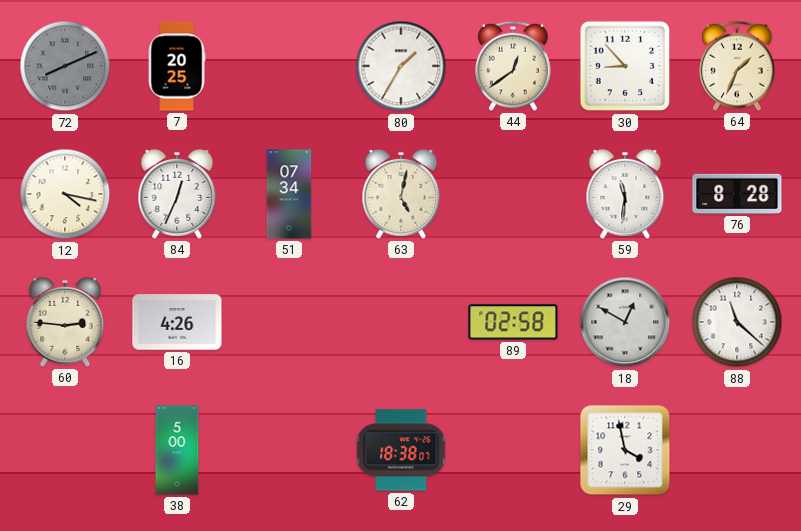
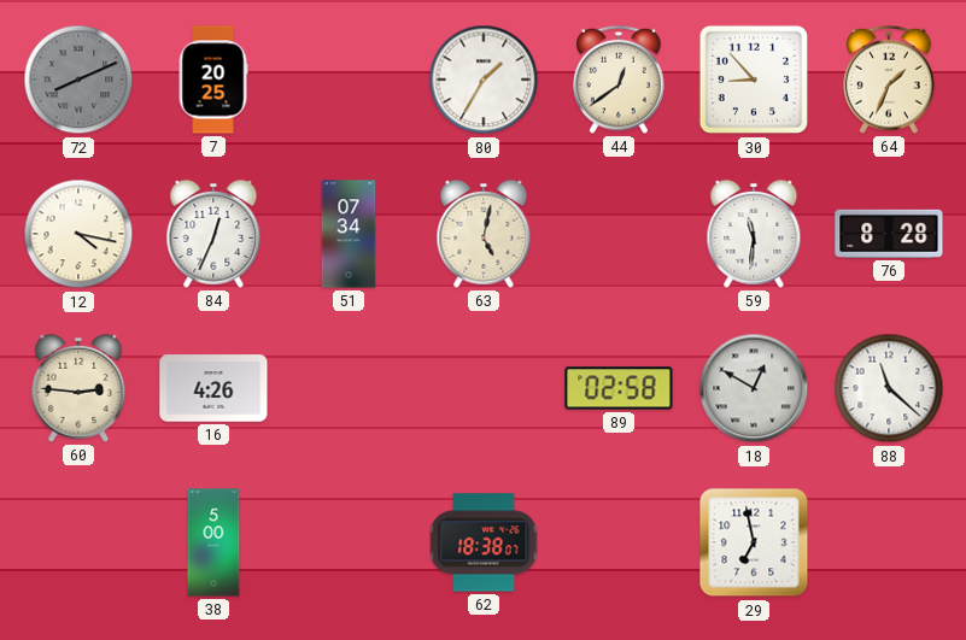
29: 3:58 -> 6:58
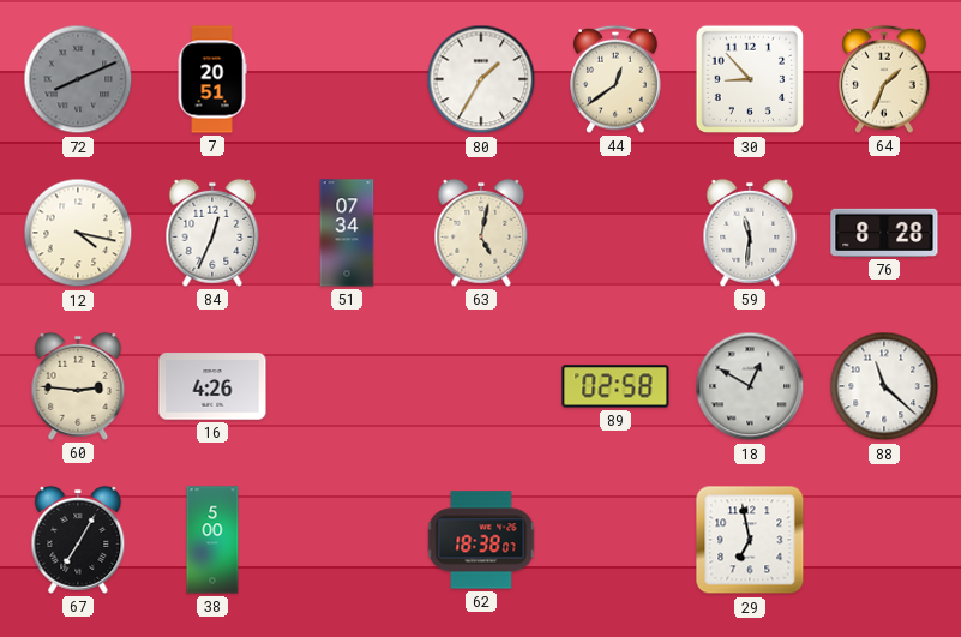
7: 20:25 -> 20:51
67: none -> 7:05
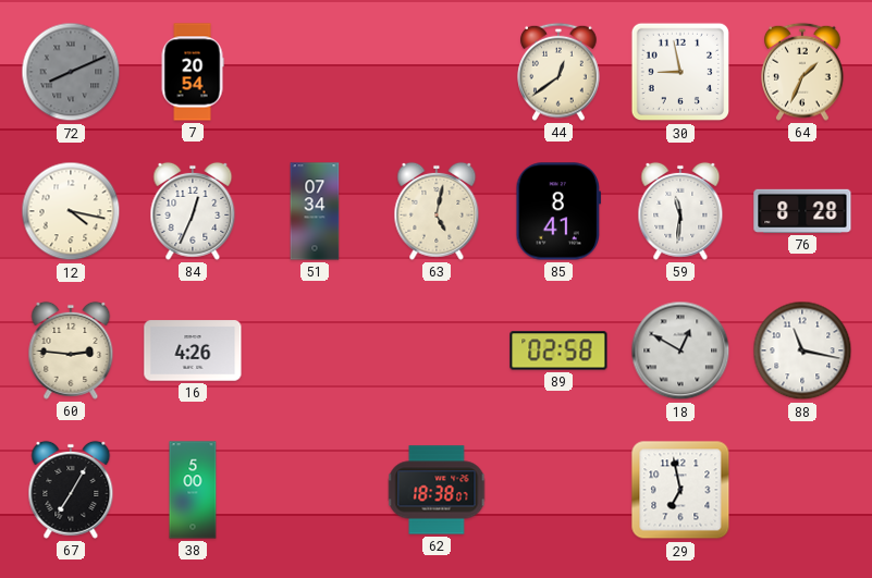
7: 20:51 -> 20:54
80: 1:35 -> none
30: 8:53 -> 8:58
85: none -> 8:41
88: 11:22 -> 11:17
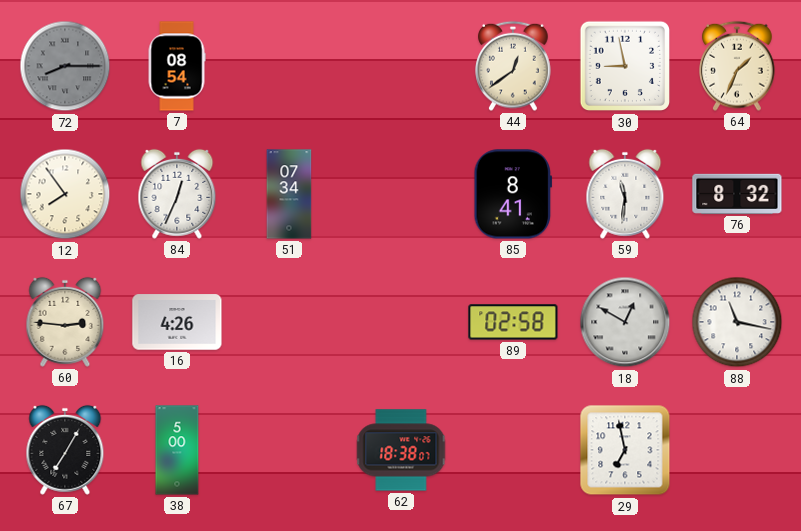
72: 8:11 -> 8:15
7: 20:54 -> 08:54
12: 4:17 -> 7:54
63: 5:02 -> none
76: 8:28 -> 8:32
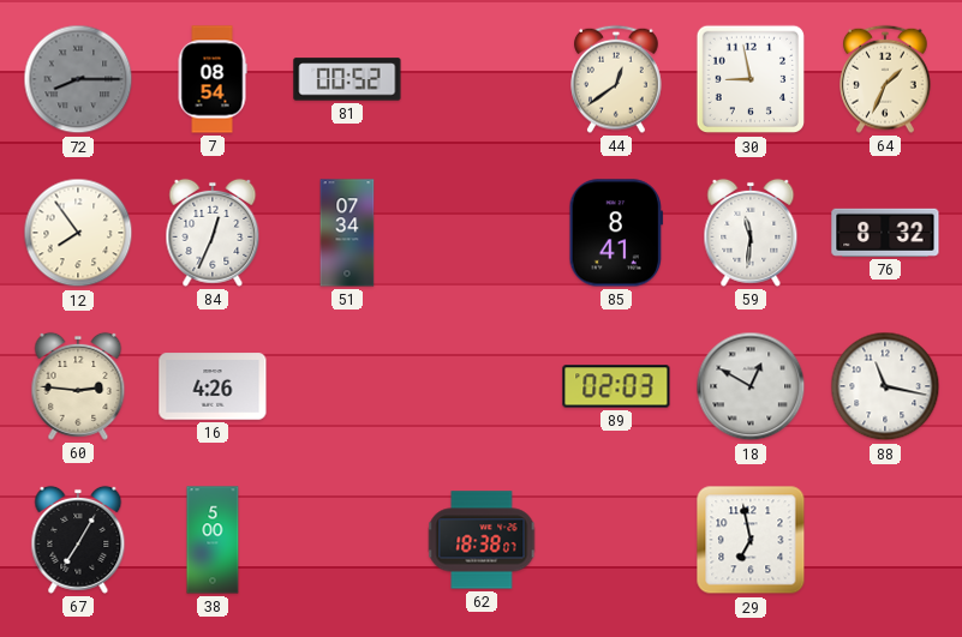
81: none -> 00:52
89: 02:58 -> 02:03
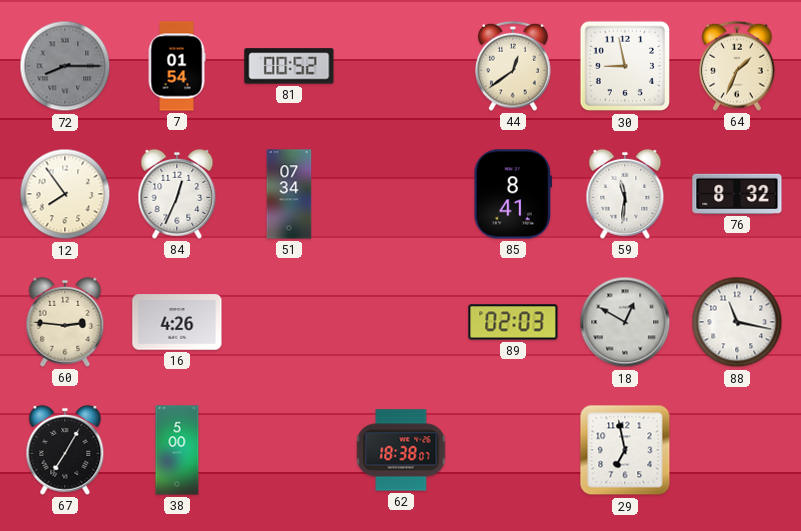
7: 08:54 -> 01:54
